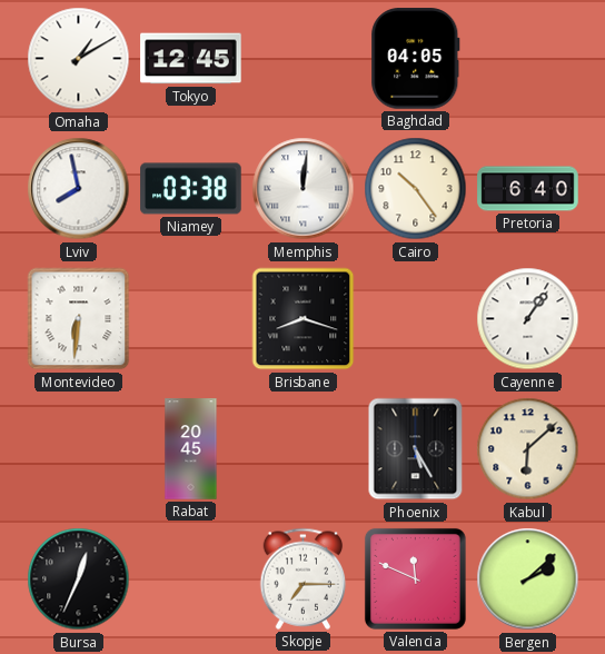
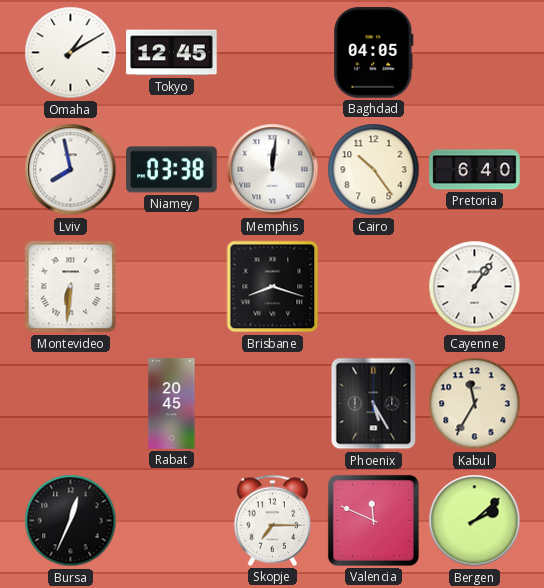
Kabul: 6:08 -> 11:35
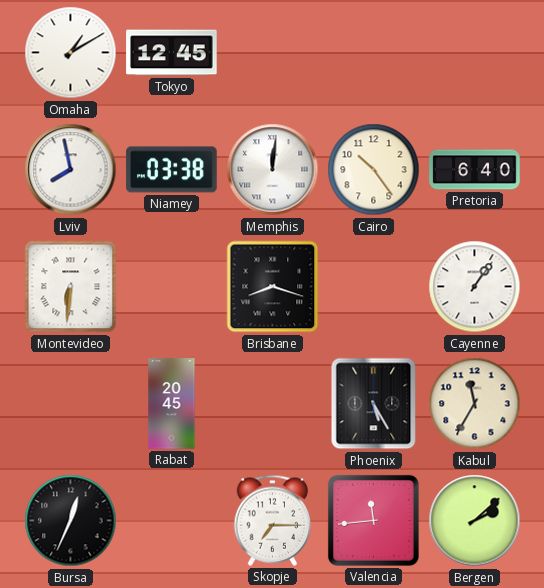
Baghdad: 04:05 -> none
Valencia: 11:49 -> 11:44
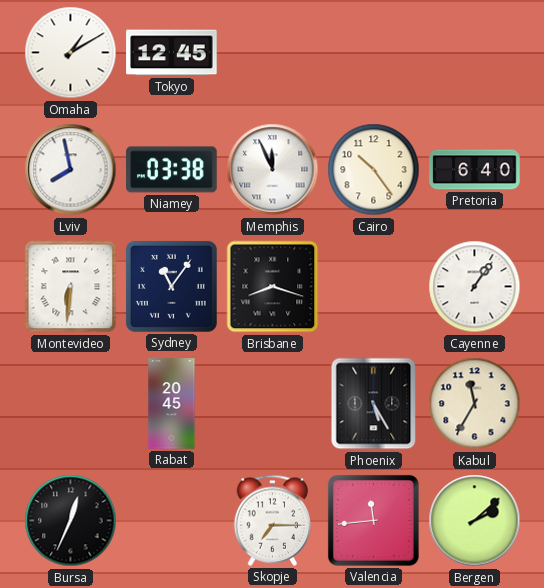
Memphis: 12:01 -> 11:56
Sydney: none -> 11:06
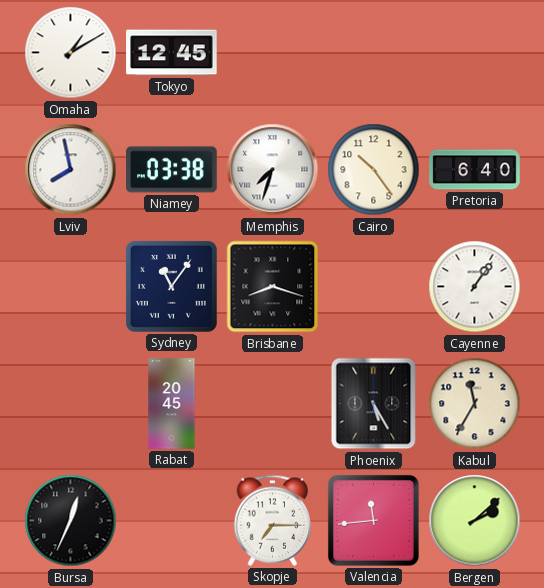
Memphis: 11:56 -> 7:33
Montevideo: 6:31 -> none
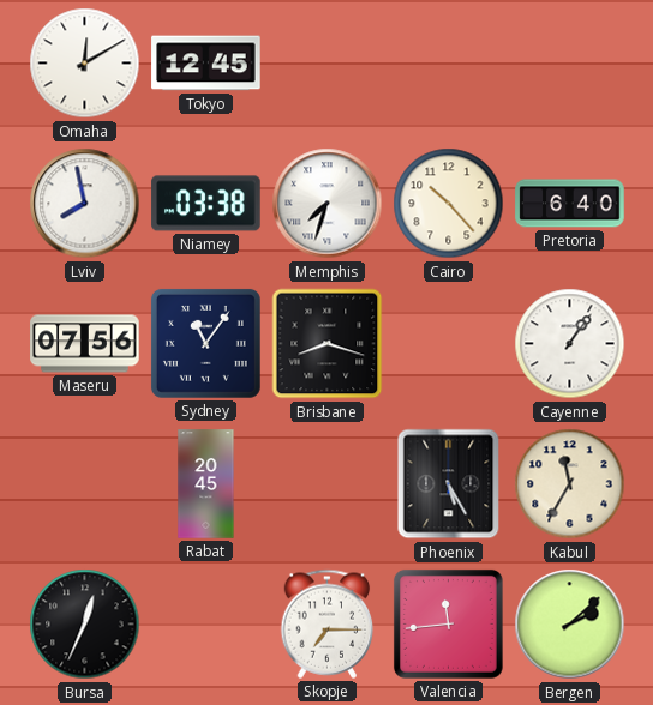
Omaha: 1:10 -> 12:10
Cairo: 10:24 -> 10:23
Maseru: none -> 07:56
